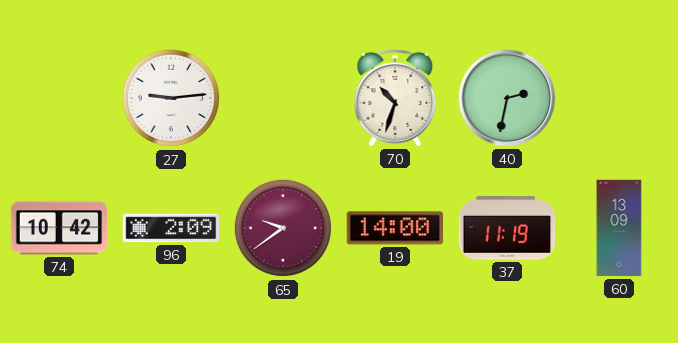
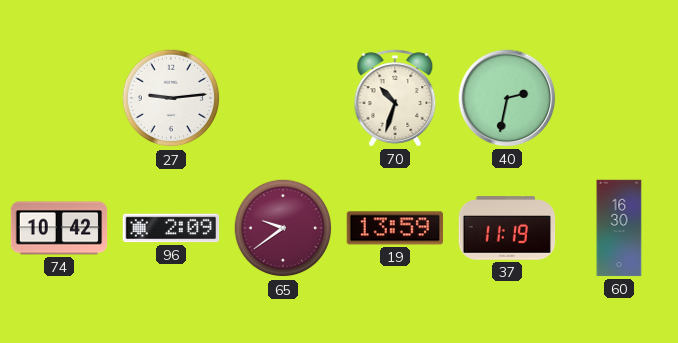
19: 14:00 -> 13:59
60: 13:09 -> 16:30
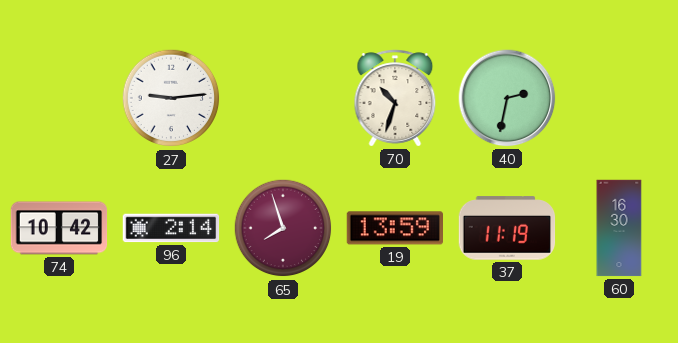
96: 2:09 -> 2:14
65: 9:39 -> 7:57
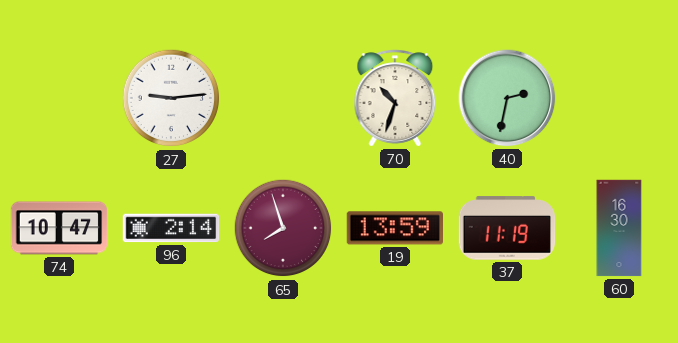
74: 10:42 -> 10:47
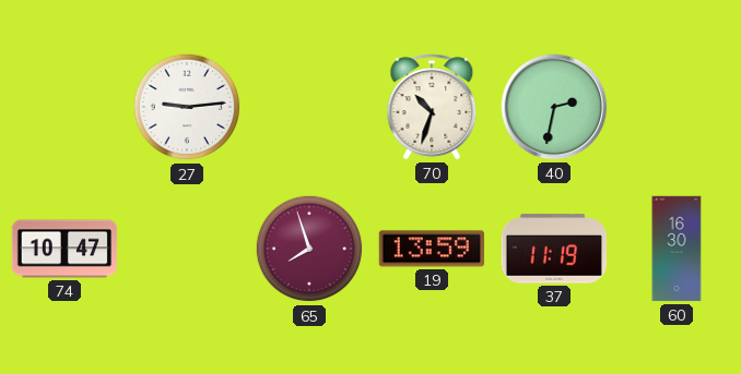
96: 2:14 -> none
